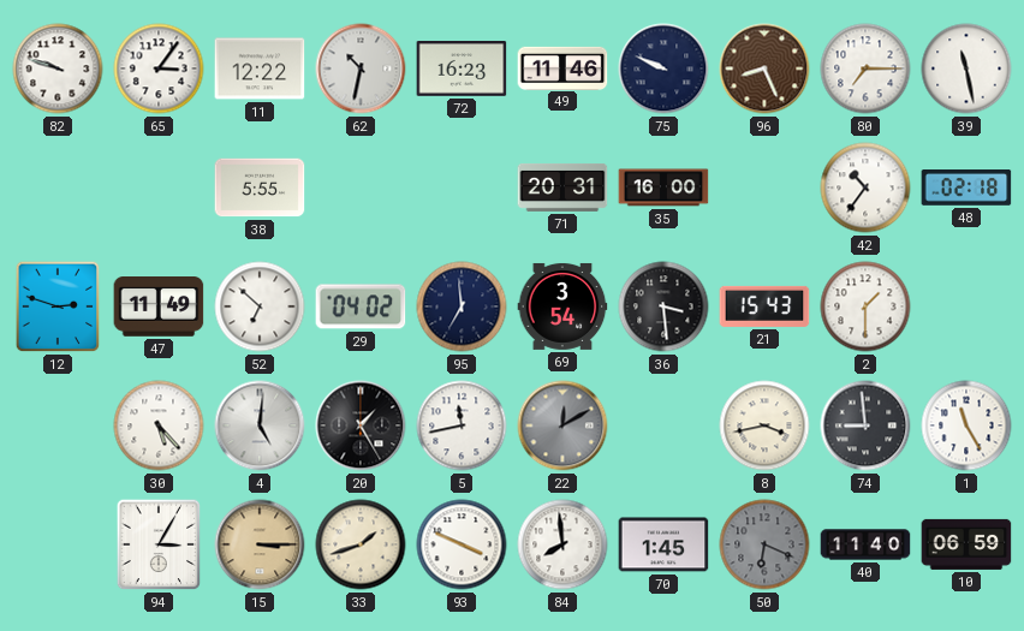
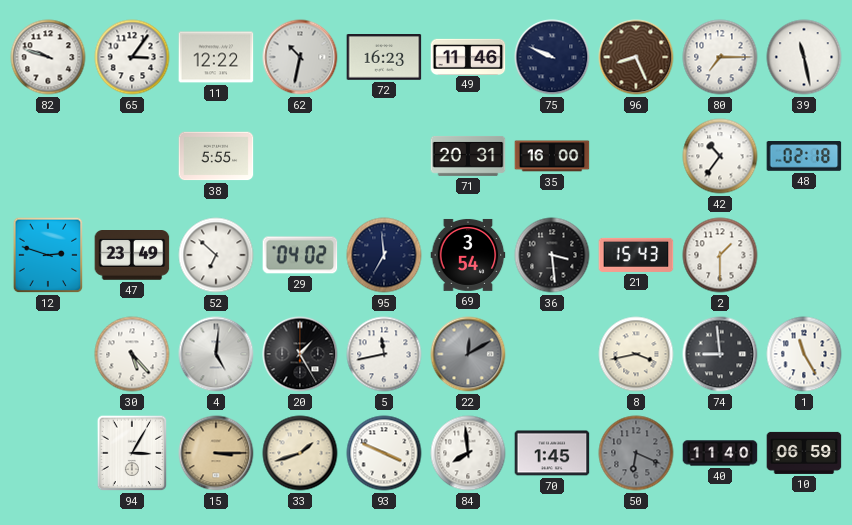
47: 11:49 -> 23:49
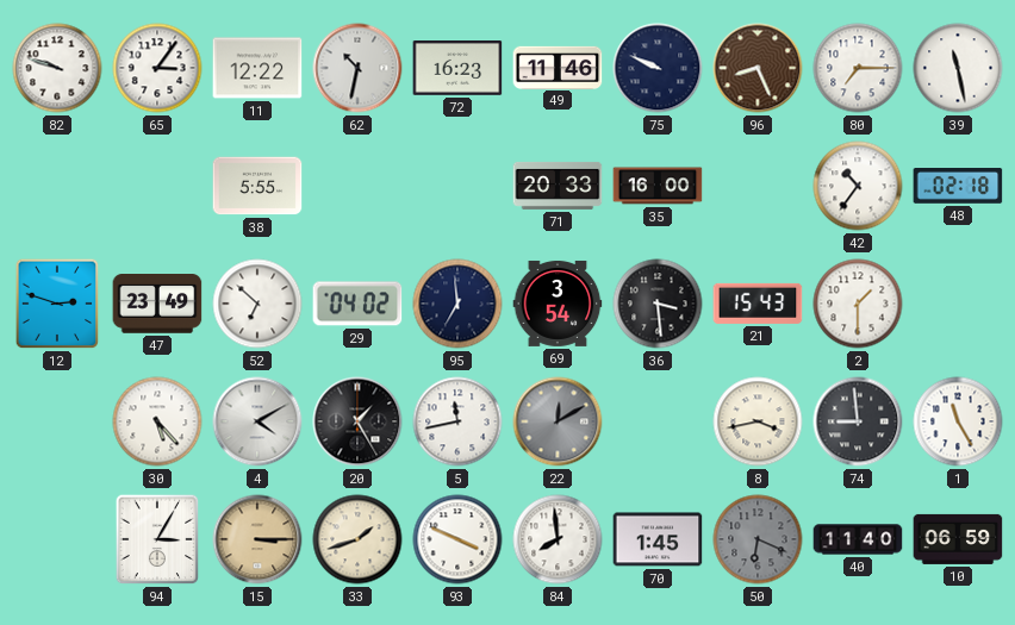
71: 20:31 -> 20:33
4: 5:01 -> 4:10
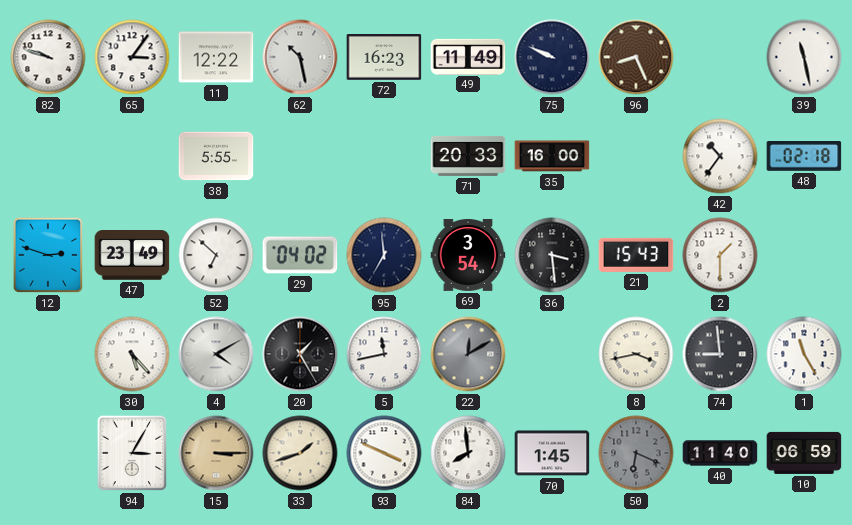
62: 10:32 -> 10:28
49: 11:46 -> 11:49
80: 7:15 -> none
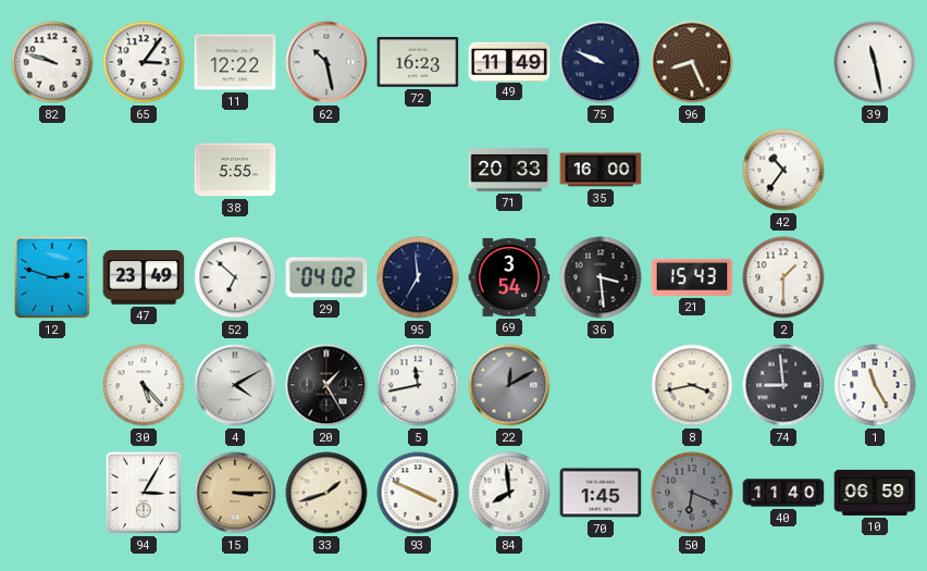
48: 02:18 -> none
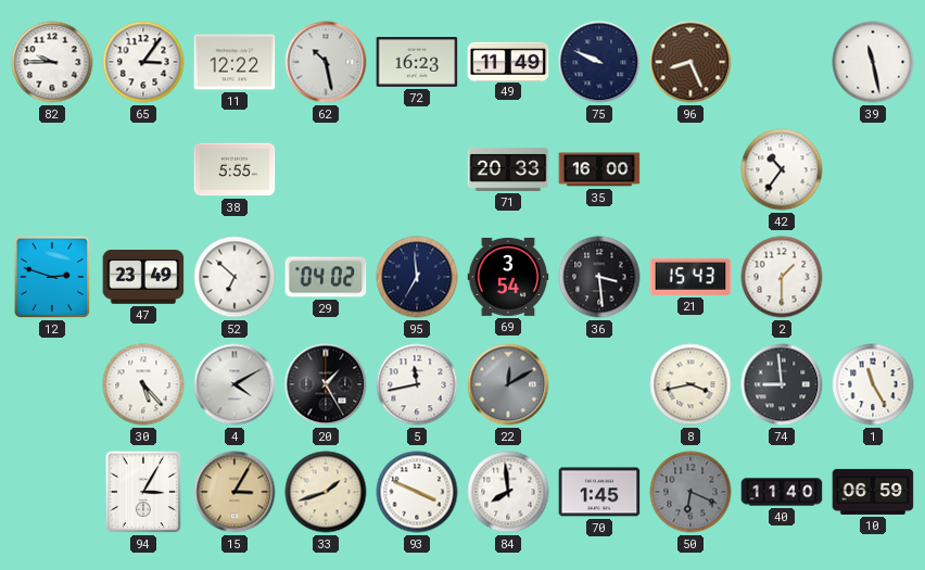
82: 9:48 -> 9:45
15: 3:15 -> 3:05
